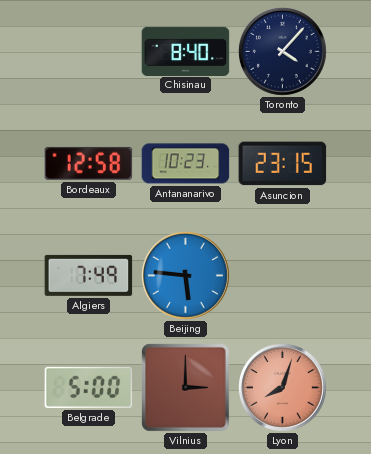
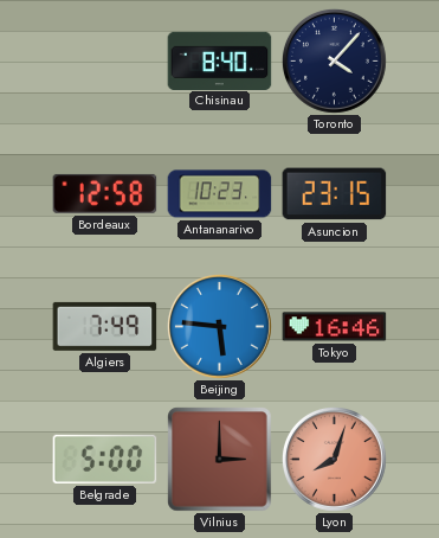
Tokyo: none -> 16:46
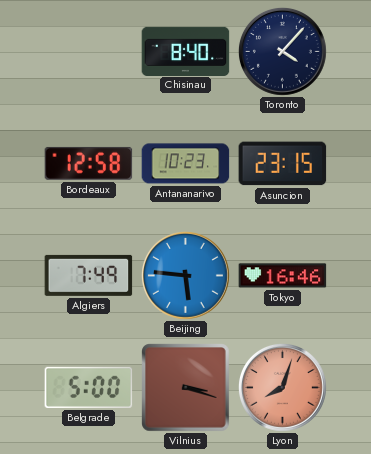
Vilnius: 3:00 -> 3:18
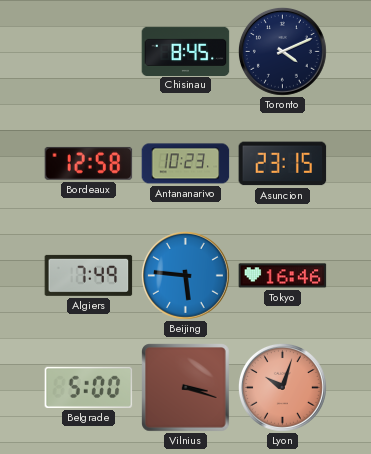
Chisinau: 8:40 -> 8:45
Toronto: 4:07 -> 4:11
Lyon: 8:03 -> 10:03
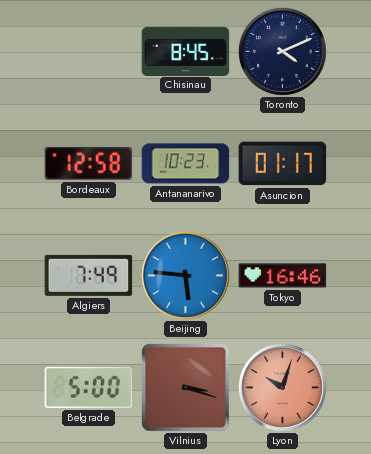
Asuncion: 23:15 -> 01:17
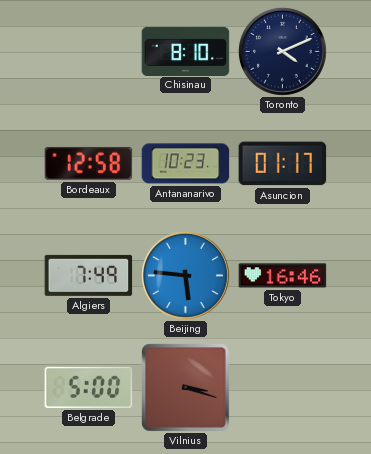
Chisinau: 8:45 -> 8:10
Lyon: 10:03 -> none
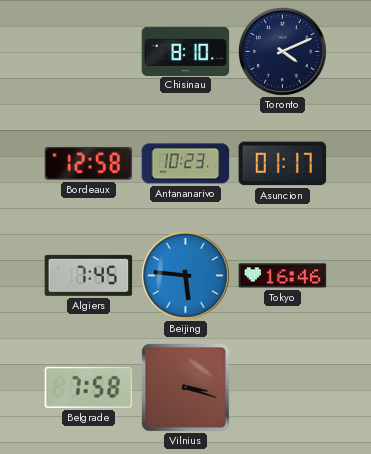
Algiers: 7:49 -> 7:45
Belgrade: 5:00 -> 7:58
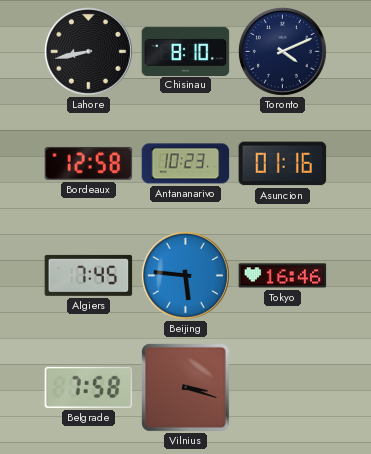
Lahore: none -> 8:43
Asuncion: 01:17 -> 01:16
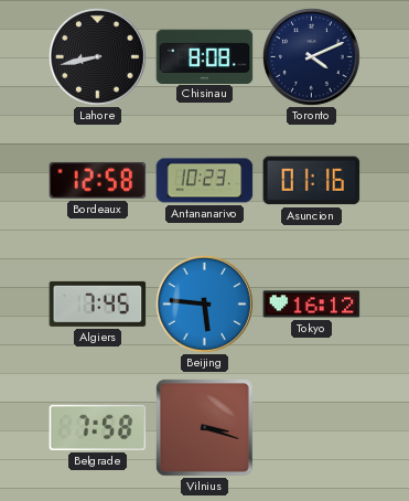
Chisinau: 8:10 -> 8:08
Tokyo: 16:46 -> 16:12
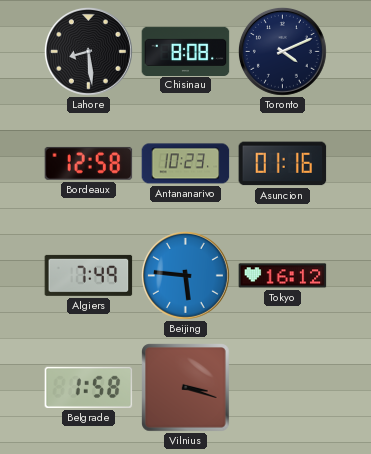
Lahore: 8:43 -> 8:29
Algiers: 7:45 -> 7:49
Belgrade: 7:58 -> 1:58
